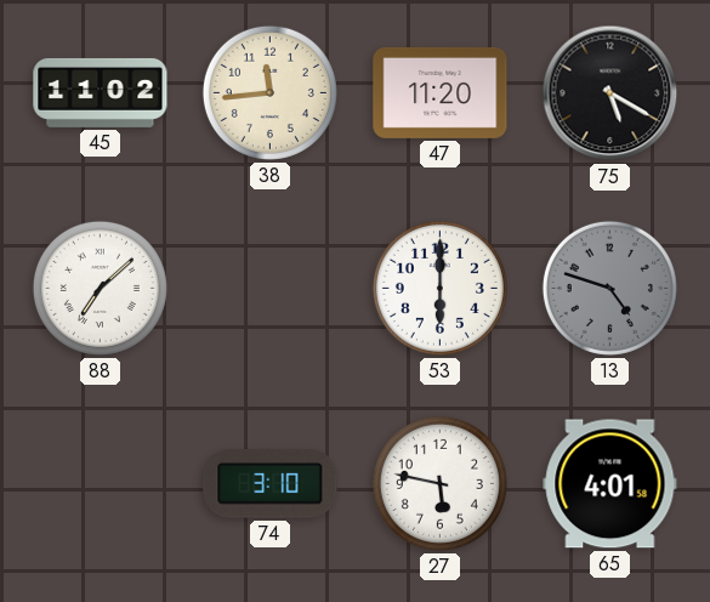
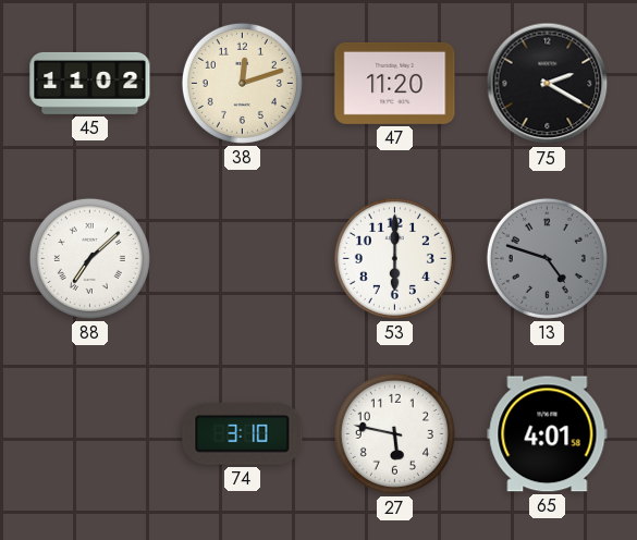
38: 11:44 -> 12:12
75: 5:20 -> 2:20
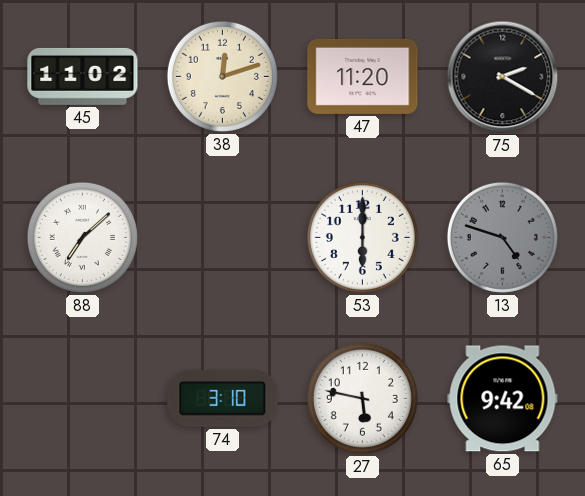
65: 4:01 -> 9:42
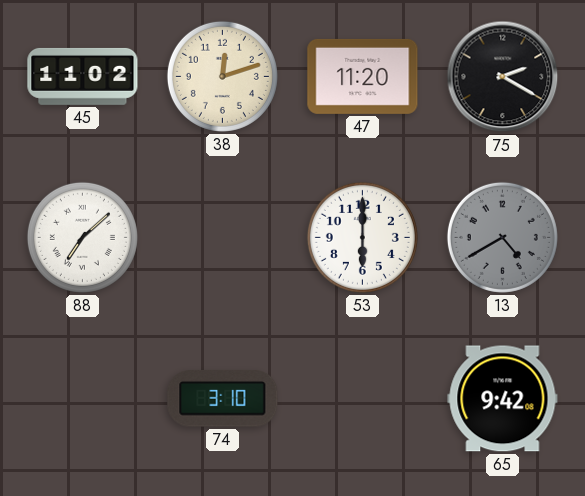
13: 4:48 -> 4:40
27: 5:47 -> none
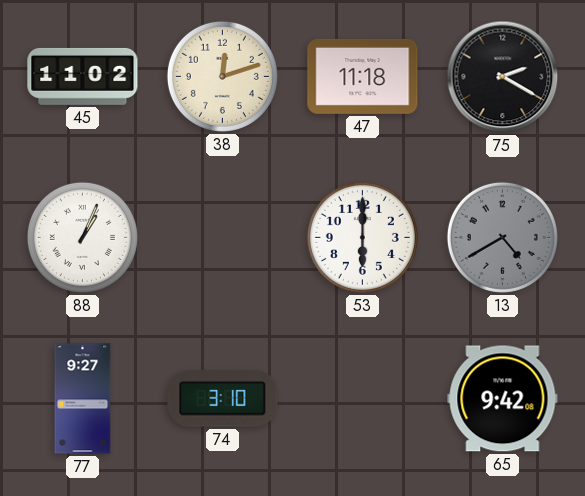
47: 11:20 -> 11:18
88: 7:08 -> 1:04
77: none -> 9:27
